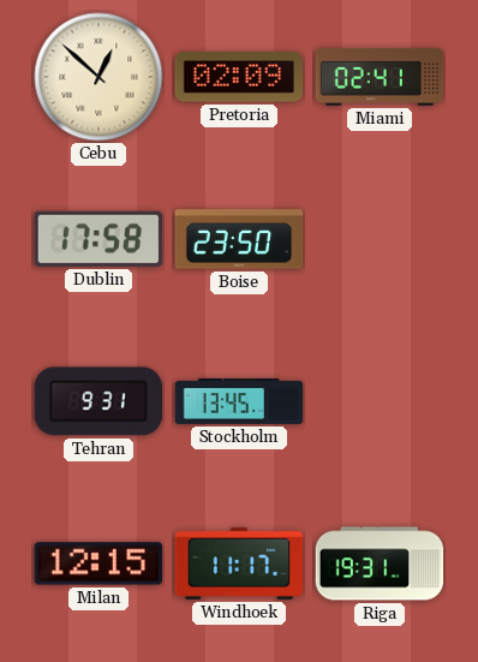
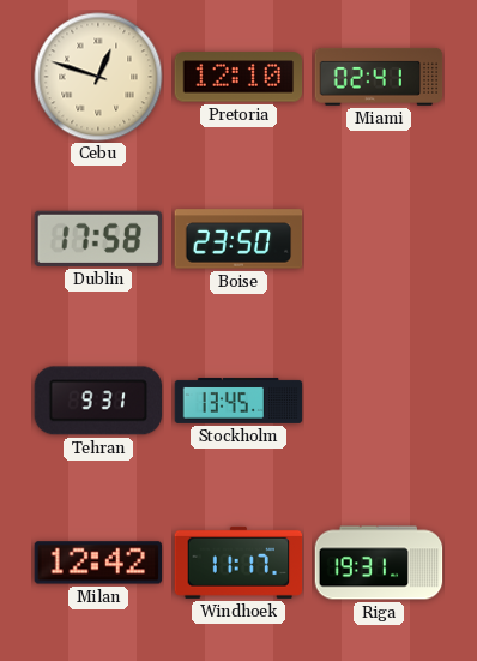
Cebu: 12:52 -> 12:48
Pretoria: 02:09 -> 12:10
Milan: 12:15 -> 12:42
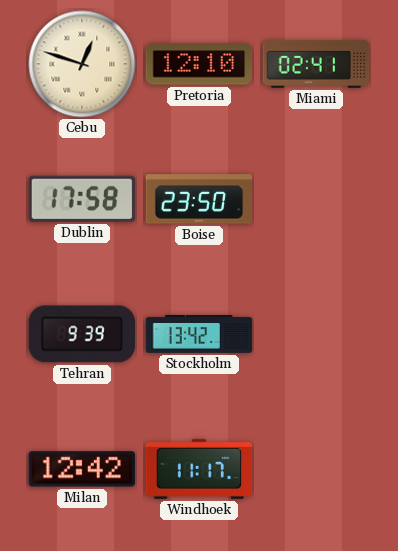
Tehran: 9:31 -> 9:39
Stockholm: 13:45 -> 13:42
Riga: 19:31 -> none
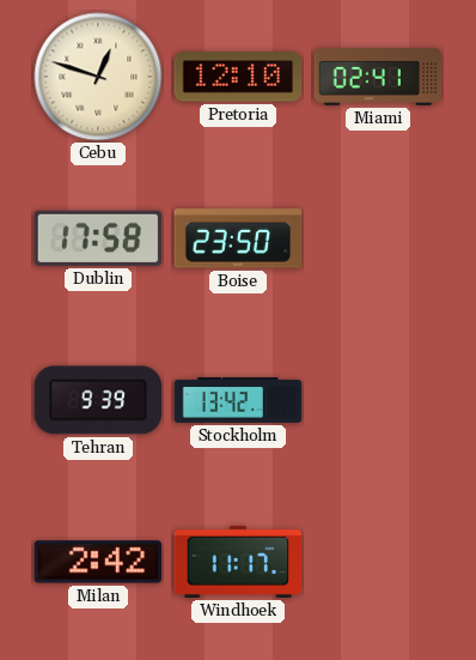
Milan: 12:42 -> 2:42
